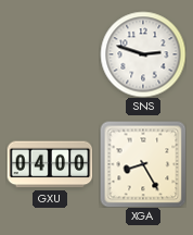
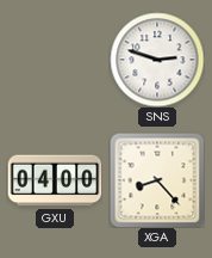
XGA: 8:25 -> 8:23
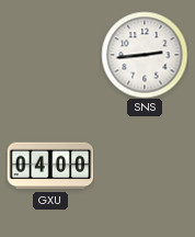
SNS: 2:48 -> 2:44
XGA: 8:23 -> none
